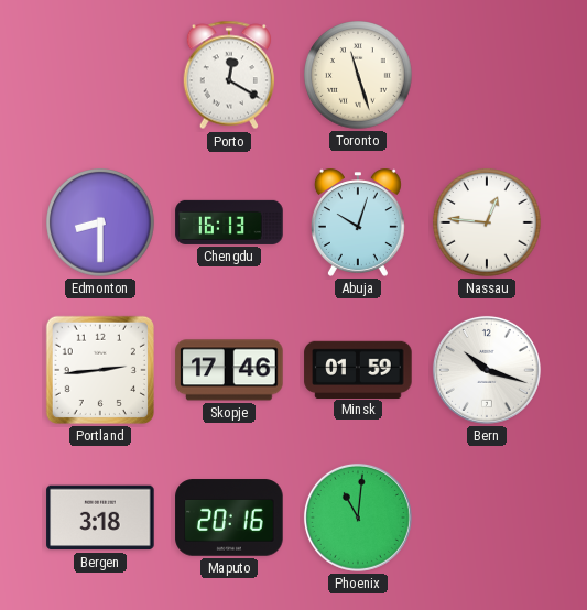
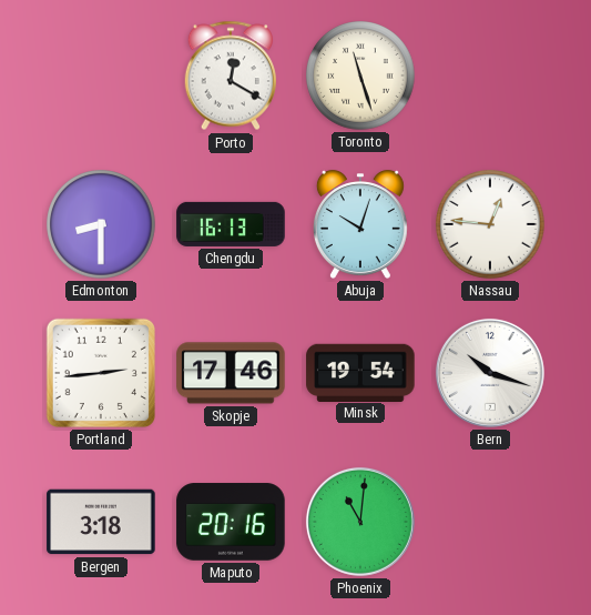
Minsk: 01:59 -> 19:54
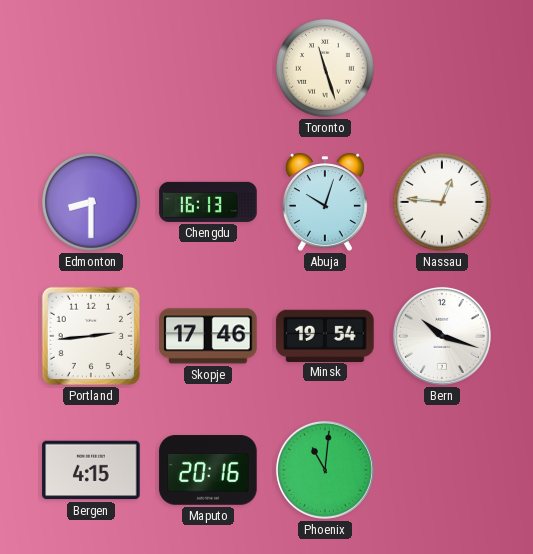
Porto: 12:20 -> none
Bergen: 3:18 -> 4:15
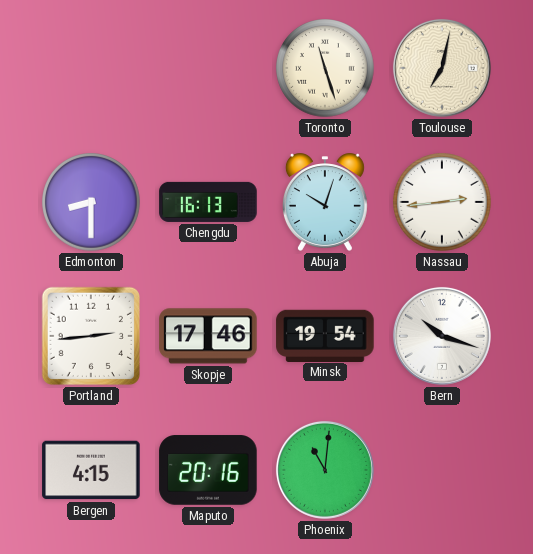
Toulouse: none -> 7:02
Nassau: 12:46 -> 2:44
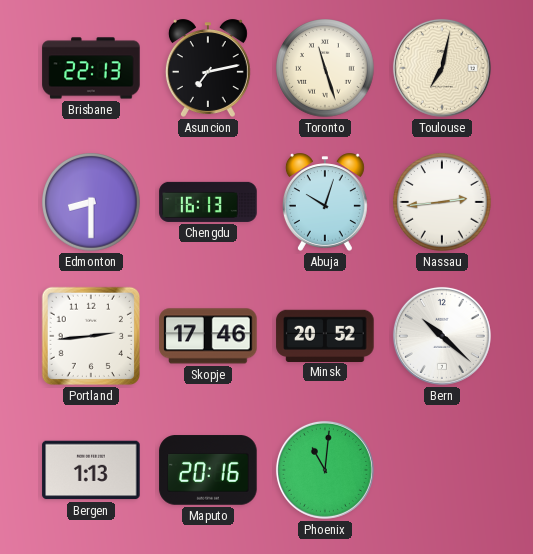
Brisbane: none -> 22:13
Asuncion: none -> 7:13
Minsk: 19:54 -> 20:52
Bern: 10:18 -> 10:22
Bergen: 4:15 -> 1:13
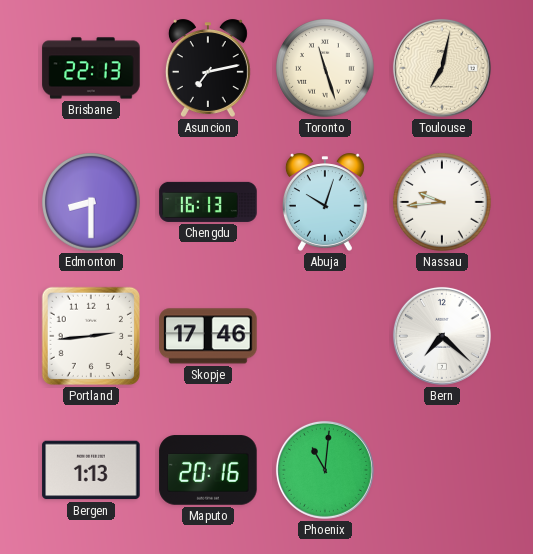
Nassau: 2:44 -> 9:44
Minsk: 20:52 -> none
Bern: 10:22 -> 7:22
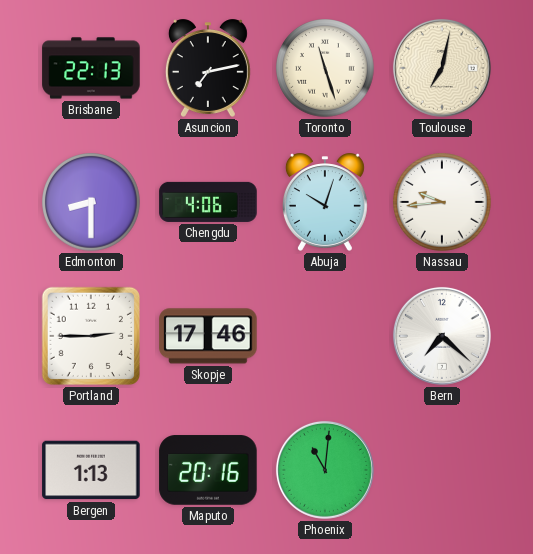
Chengdu: 16:13 -> 4:06
Portland: 2:44 -> 2:45
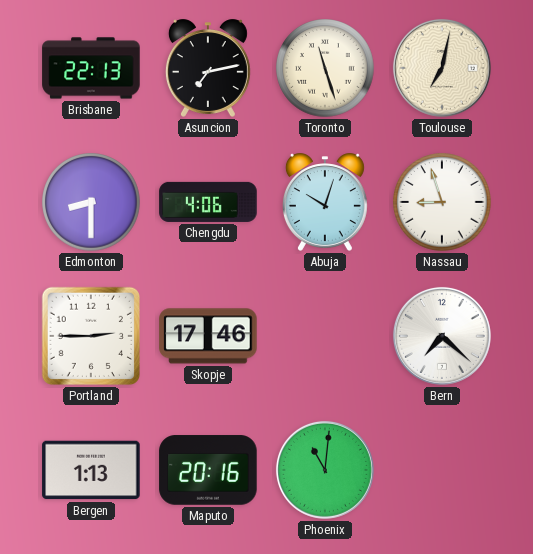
Nassau: 9:44 -> 8:57
